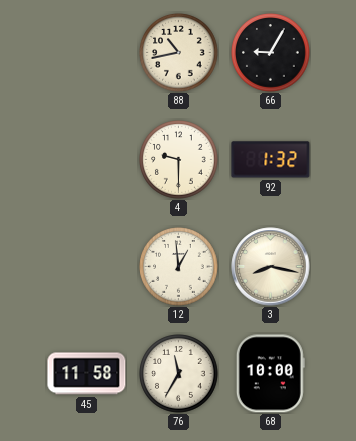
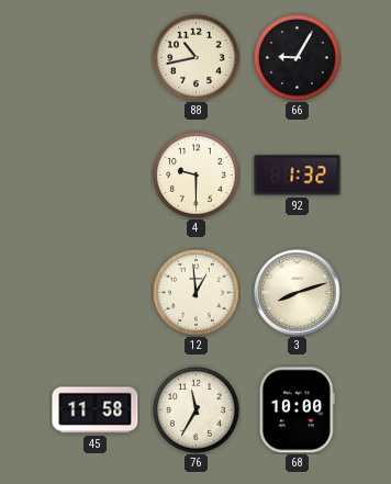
3: 8:17 -> 8:12
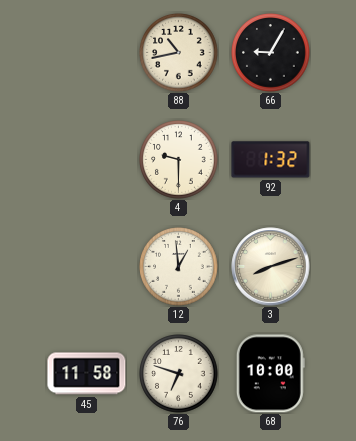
76: 11:35 -> 6:48
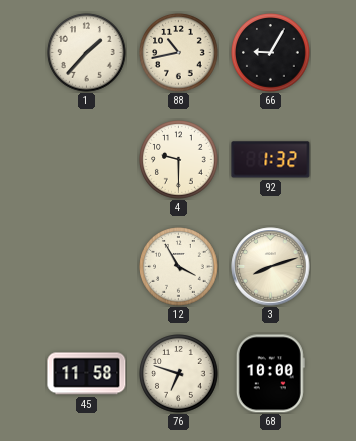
1: none -> 1:37
12: 12:59 -> 3:55
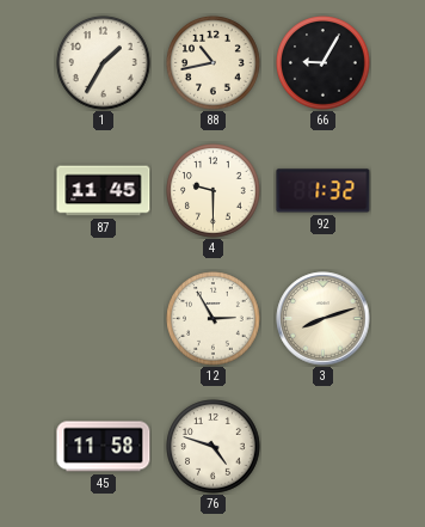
1: 1:37 -> 1:35
87: none -> 11:45
12: 3:55 -> 2:55
76: 6:48 -> 4:48
68: 10:00 -> none
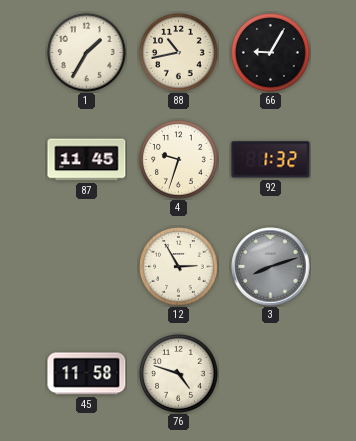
4: 9:30 -> 9:33
3 dial: cream -> grey
